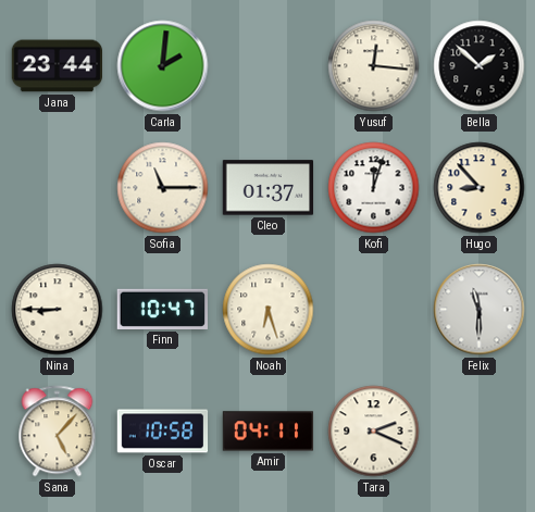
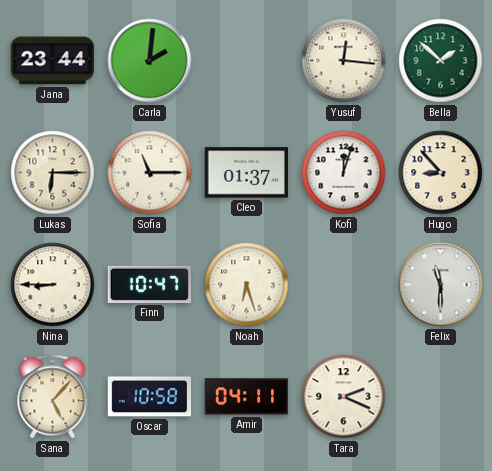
Bella dial: black -> green
Lukas: none -> 6:15
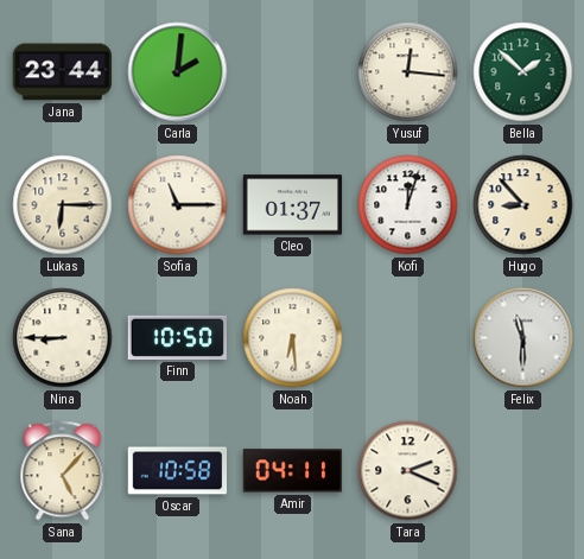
Finn: 10:47 -> 10:50
Noah: 6:27 -> 6:29
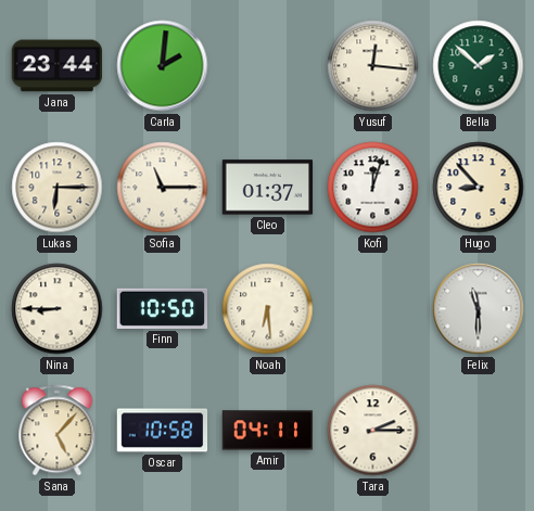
Tara: 2:19 -> 2:15
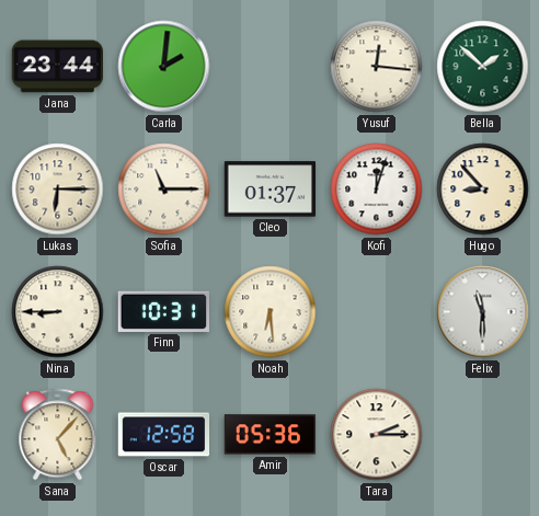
Finn: 10:50 -> 10:31
Oscar: 10:58 -> 12:58
Amir: 04:11 -> 05:36
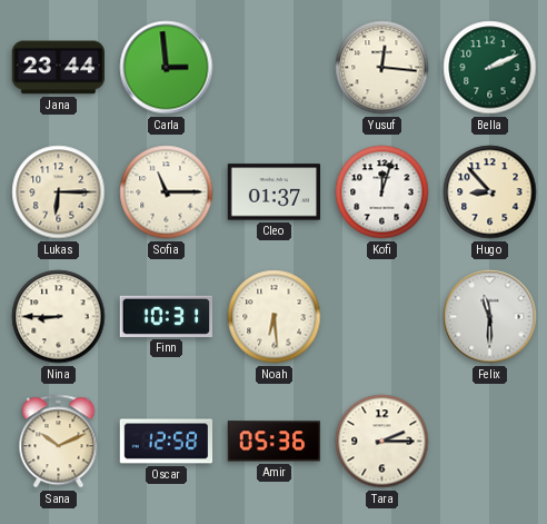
Carla: 2:01 -> 2:59
Bella: 1:52 -> 2:11
Sana: 5:07 -> 10:11
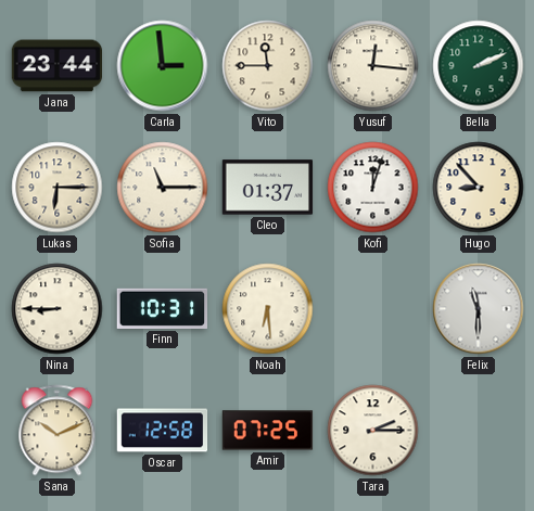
Vito: none -> 11:45
Amir: 05:36 -> 07:25
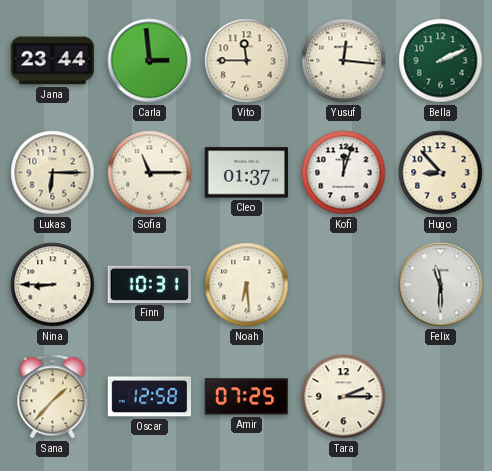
Sana: 10:11 -> 1:37
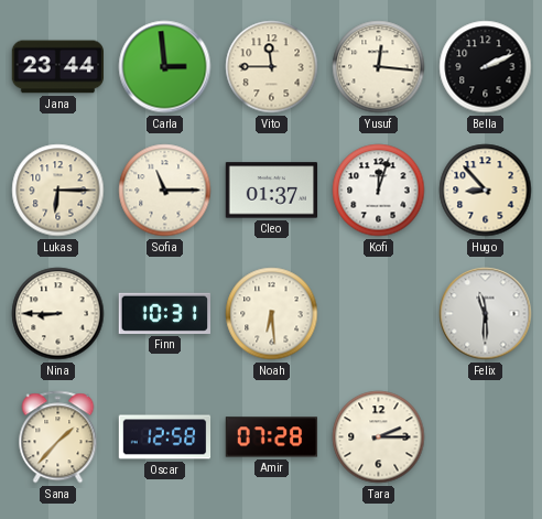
Bella dial: green -> black
Amir: 07:25 -> 07:28
